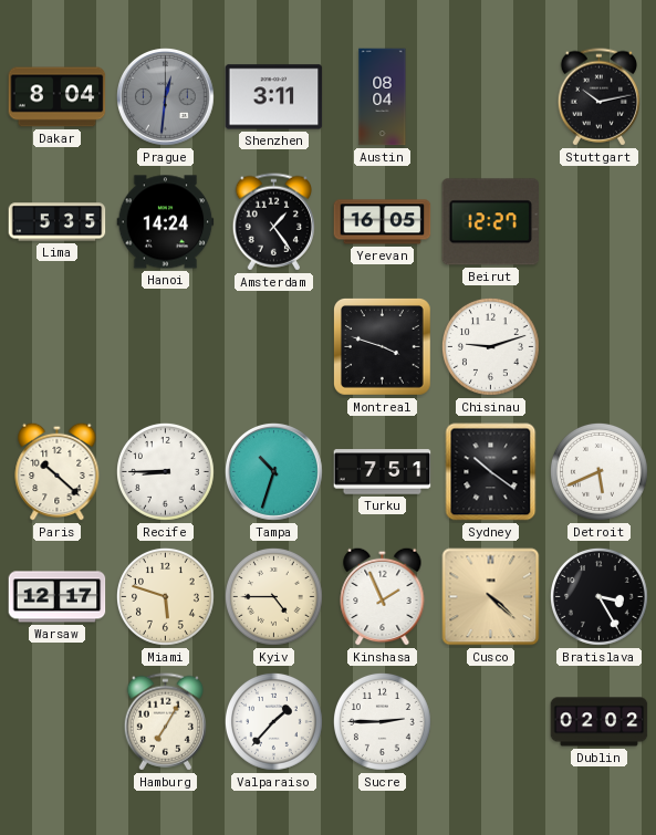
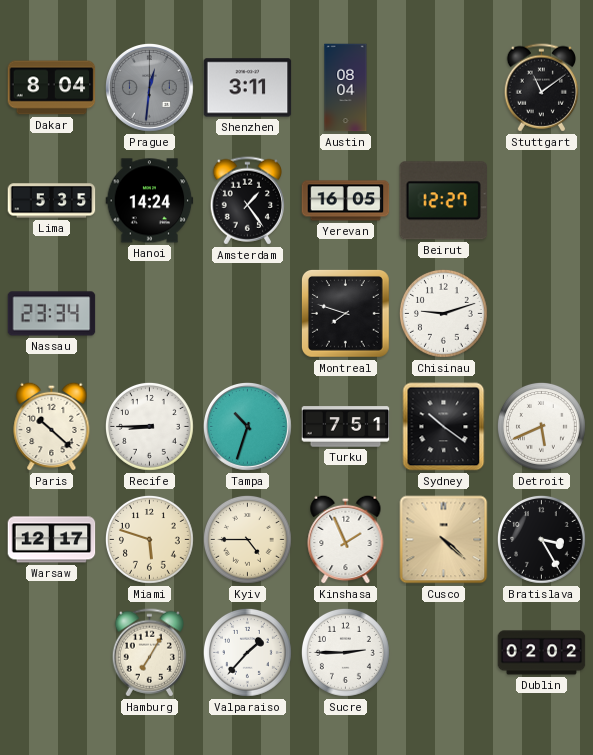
Stuttgart: 10:13 -> 11:09
Nassau: none -> 23:34
Montreal: 3:48 -> 7:48
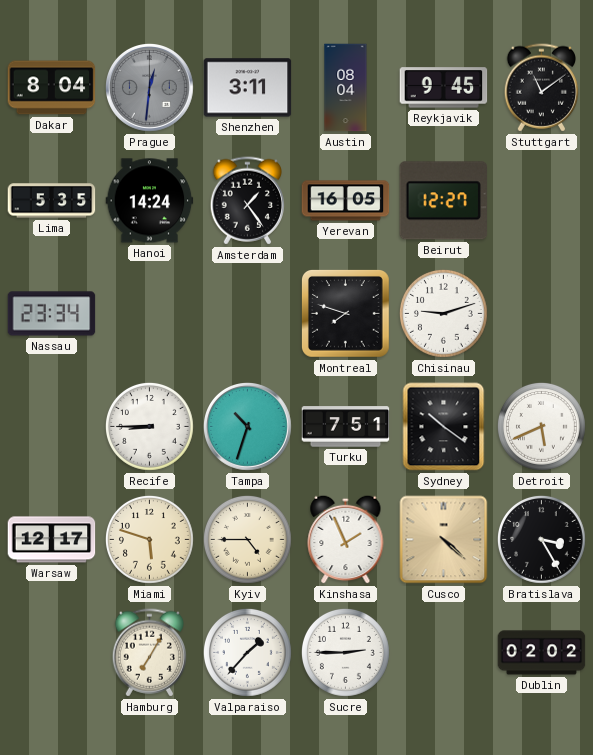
Reykjavik: none -> 9:45
Paris: 10:22 -> none
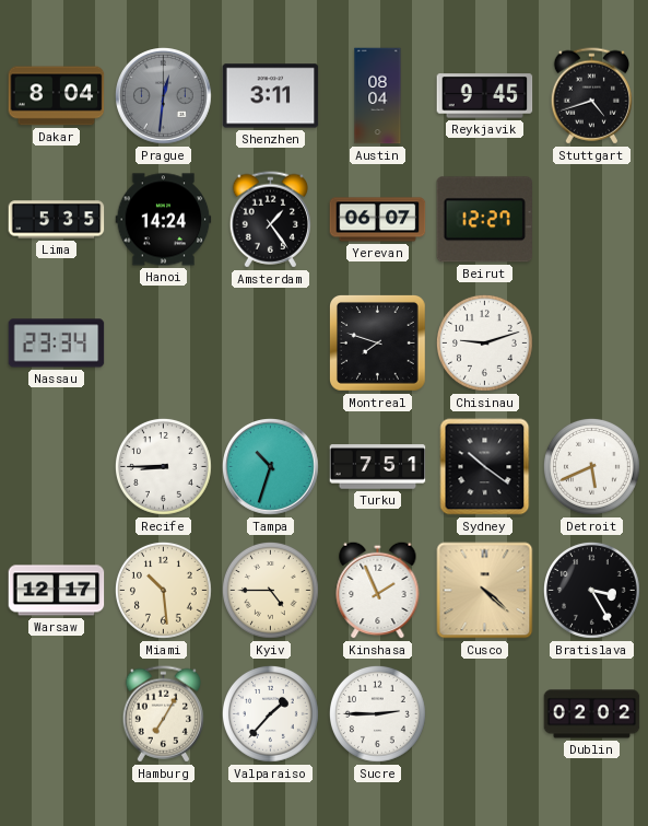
Stuttgart: 11:09 -> 4:42
Yerevan: 16:05 -> 06:07
Miami: 5:48 -> 10:29
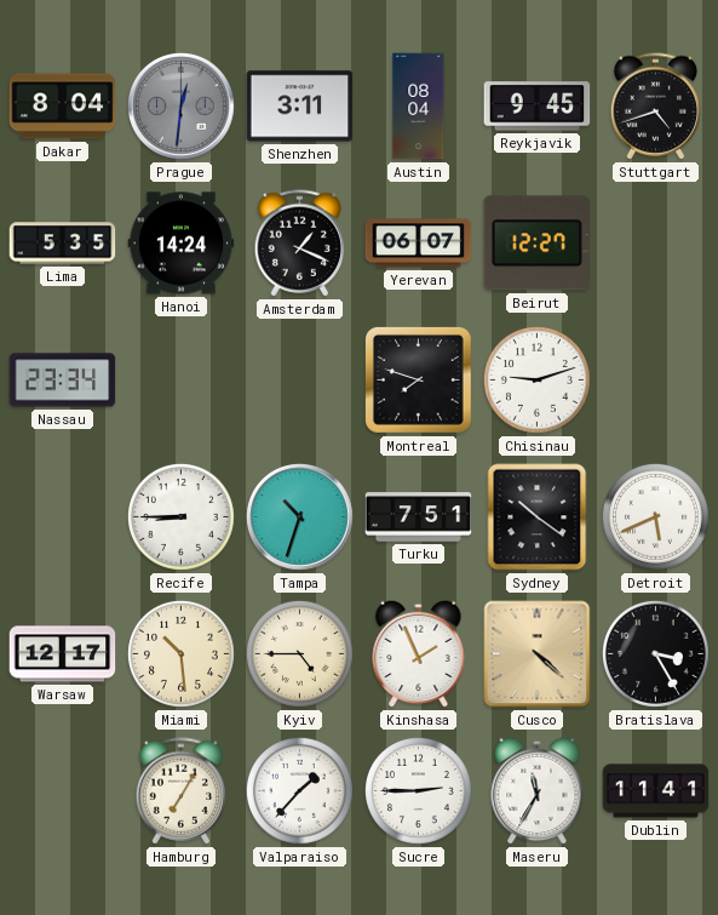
Amsterdam: 1:24 -> 1:19
Maseru: none -> 11:35
Dublin: 02:02 -> 11:41
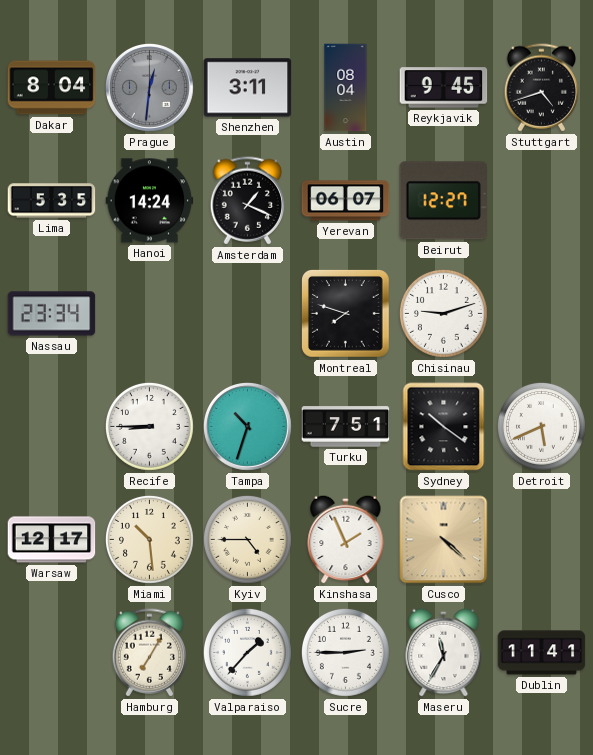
Bratislava: 3:25 -> none
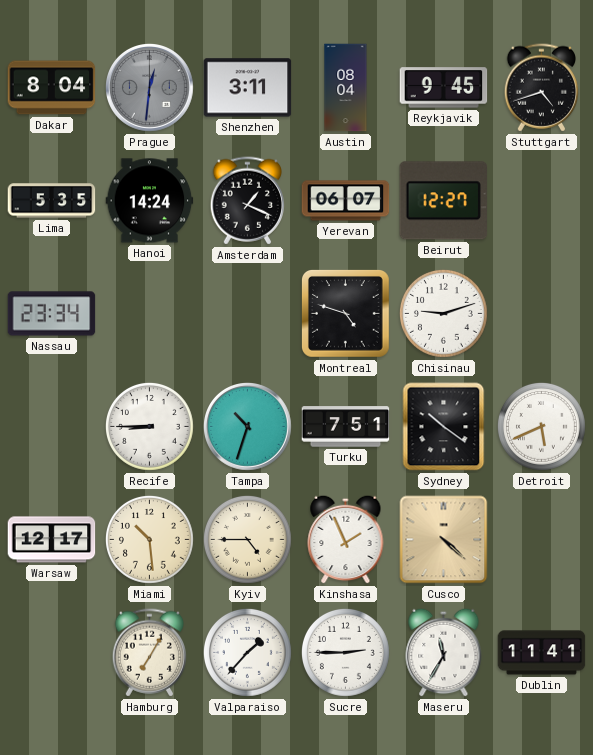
Montreal: 7:48 -> 4:48
